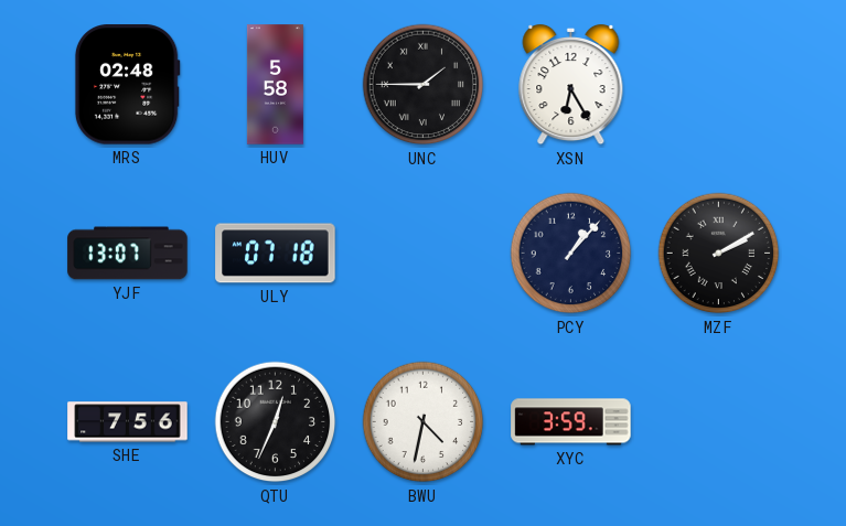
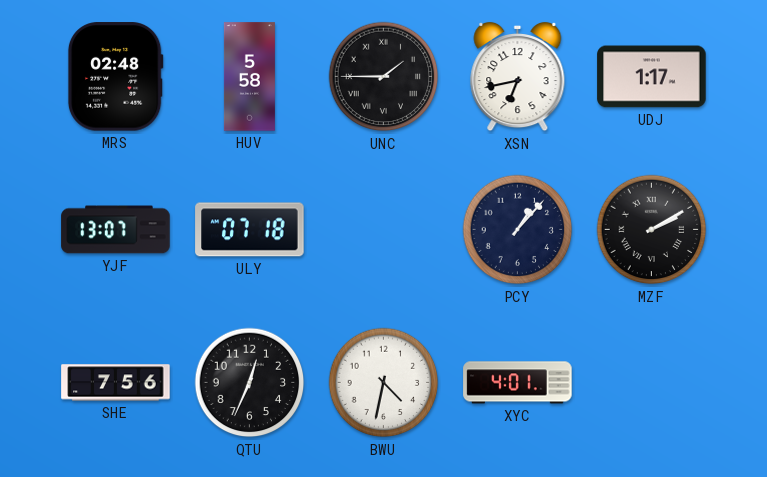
XSN: 6:25 -> 6:43
UDJ: none -> 1:17
XYC: 3:59 -> 4:01
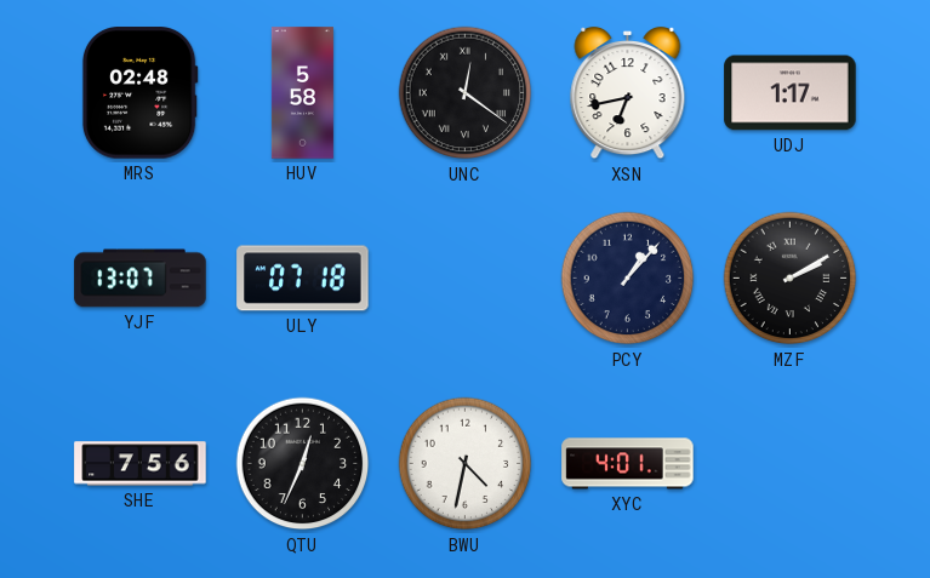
UNC: 1:45 -> 12:21
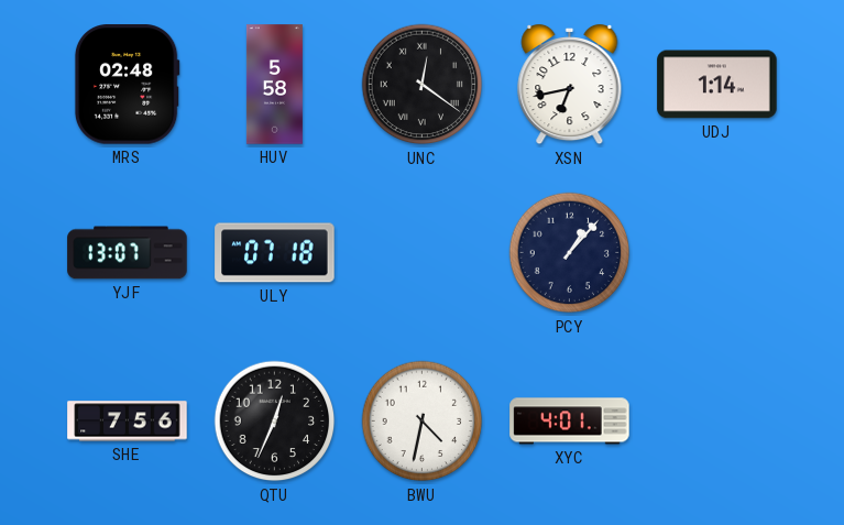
UDJ: 1:17 -> 1:14
MZF: 2:10 -> none
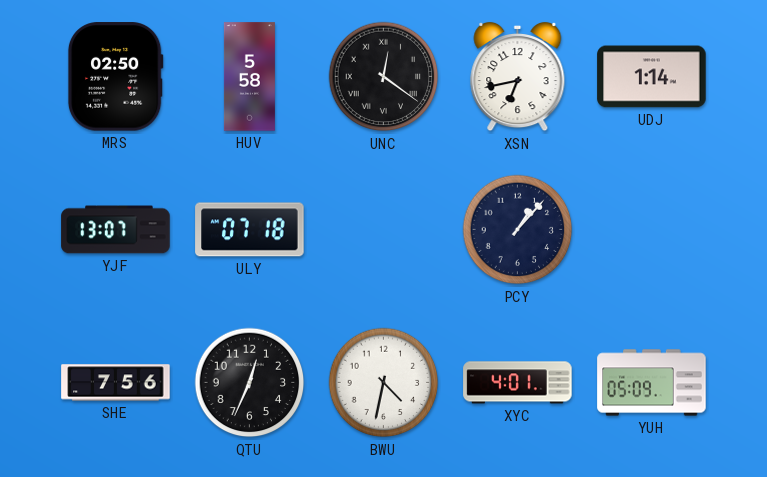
MRS: 02:48 -> 02:50
YUH: none -> 05:09
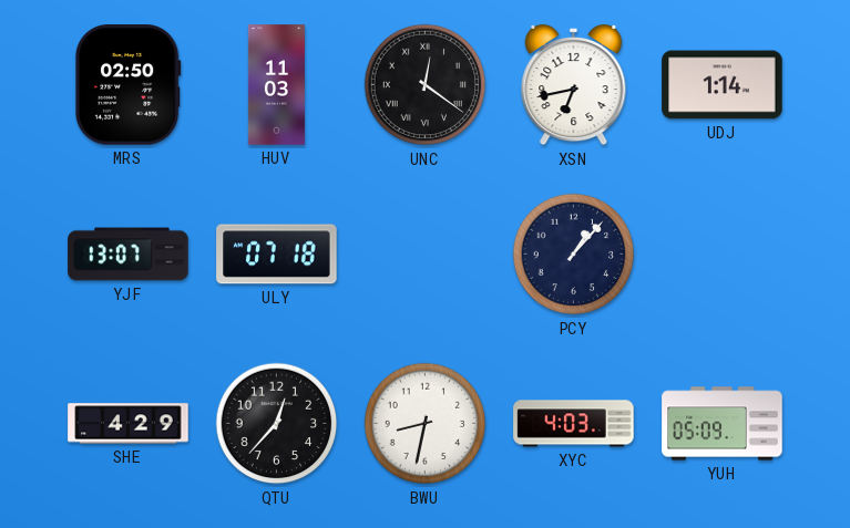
HUV: 5:58 -> 11:03
SHE: 7:56 -> 4:29
QTU: 12:34 -> 12:37
BWU: 4:32 -> 8:32
XYC: 4:01 -> 4:03
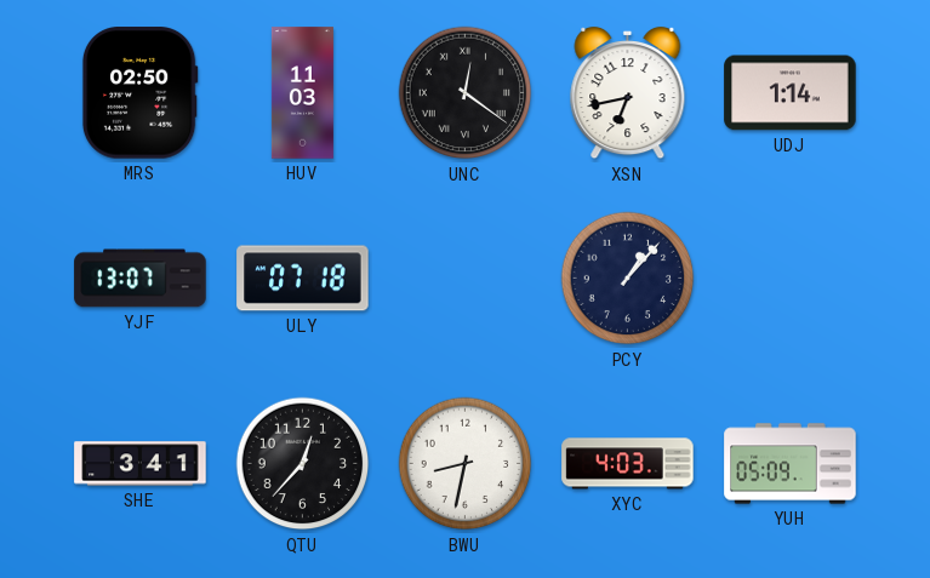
SHE: 4:29 -> 3:41
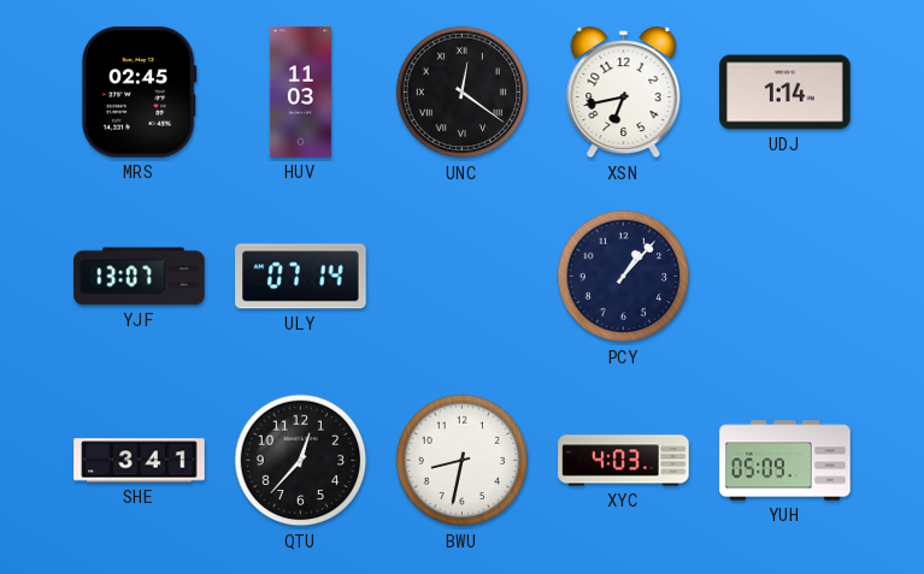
MRS: 02:50 -> 02:45
ULY: 07:18 -> 07:14
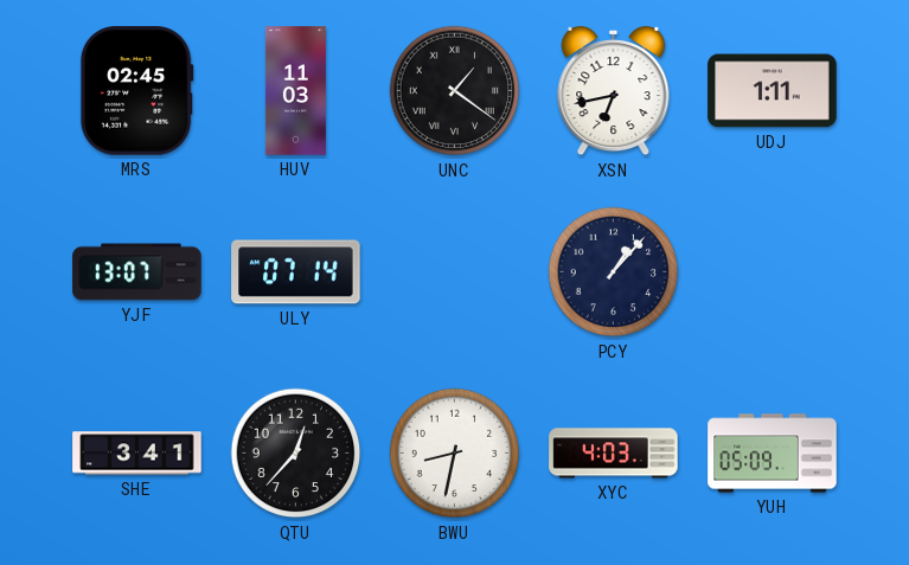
UNC: 12:21 -> 1:21
UDJ: 1:14 -> 1:11
